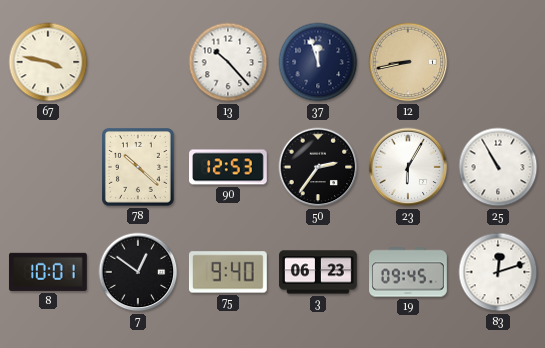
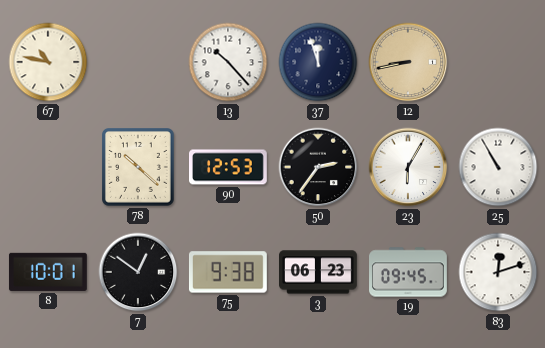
67: 3:47 -> 10:47
75: 9:40 -> 9:38
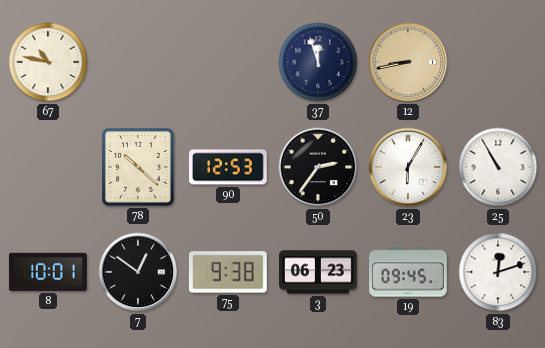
13: 10:23 -> none
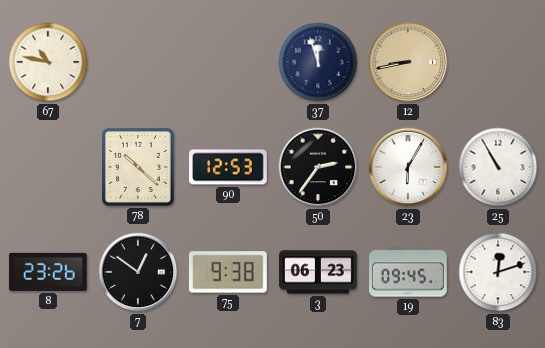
8: 10:01 -> 23:26
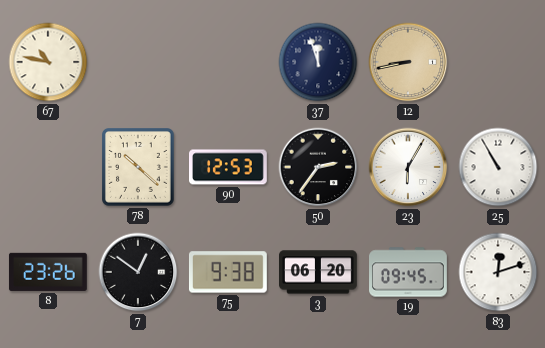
3: 06:23 -> 06:20
